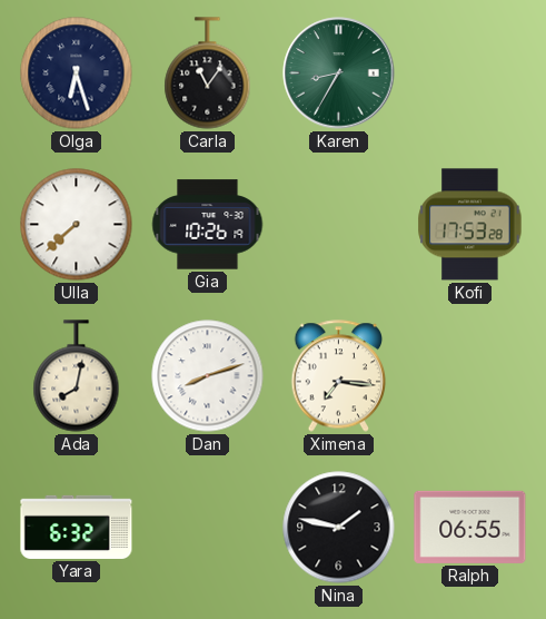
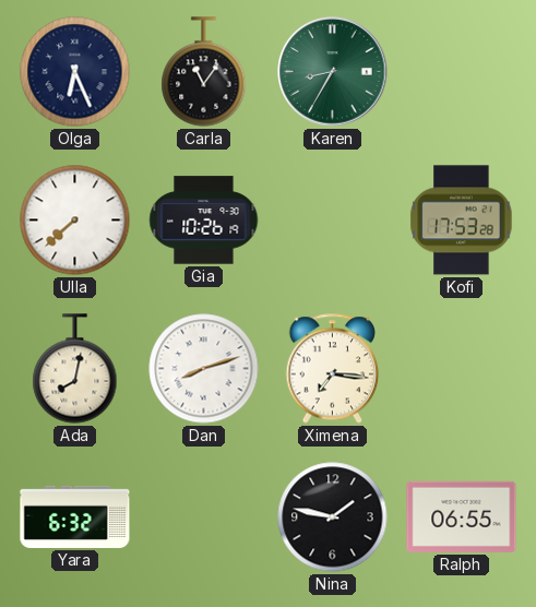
Olga: 6:27 -> 6:26
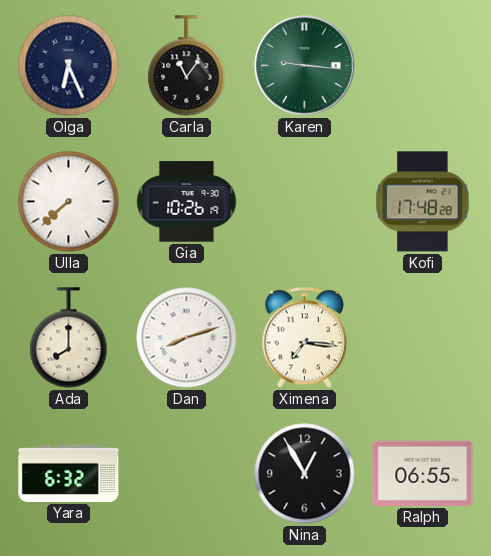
Karen: 8:35 -> 9:16
Kofi: 17:53 -> 17:48
Ada: 8:02 -> 8:00
Nina: 1:47 -> 12:55
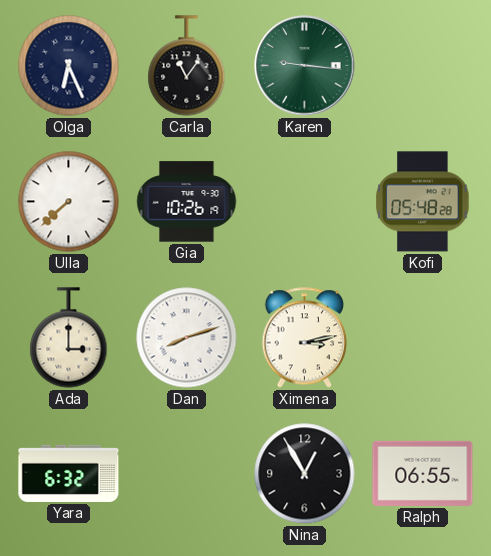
Kofi: 17:48 -> 05:48
Ada: 8:00 -> 3:00
Ximena: 7:16 -> 3:13
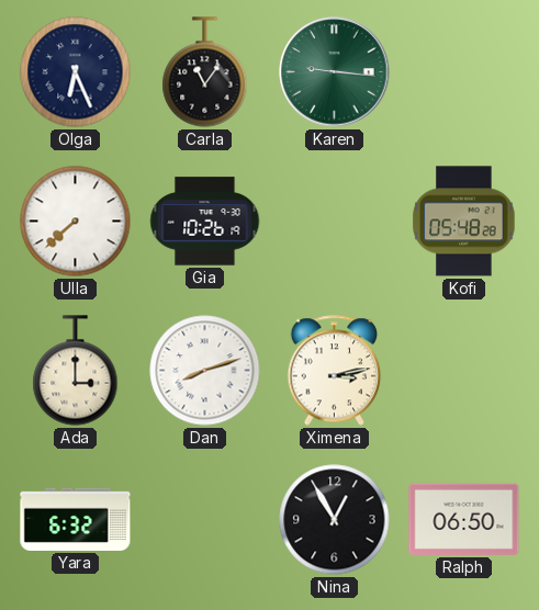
Ralph: 06:55 -> 06:50
